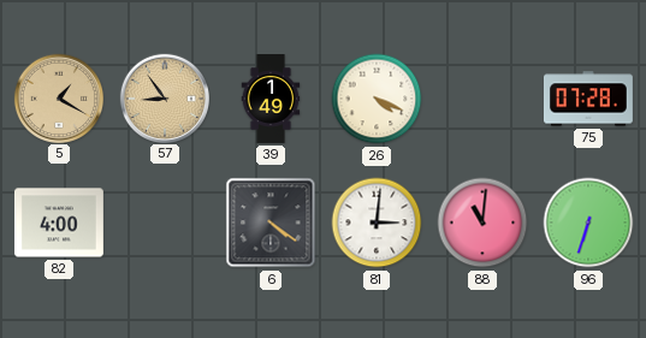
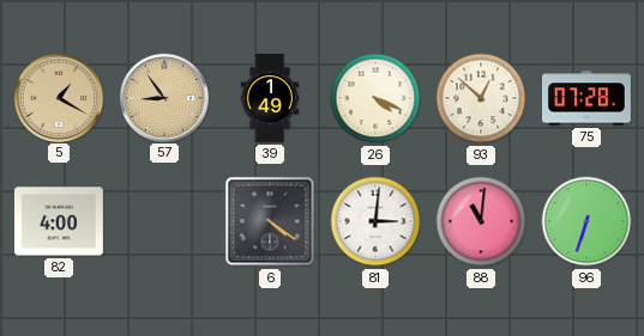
93: none -> 12:52
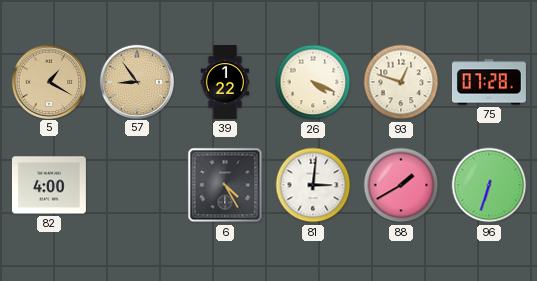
39: 1:49 -> 1:22
93: 12:52 -> 12:48
6: 4:21 -> 4:25
88: 11:01 -> 1:40
